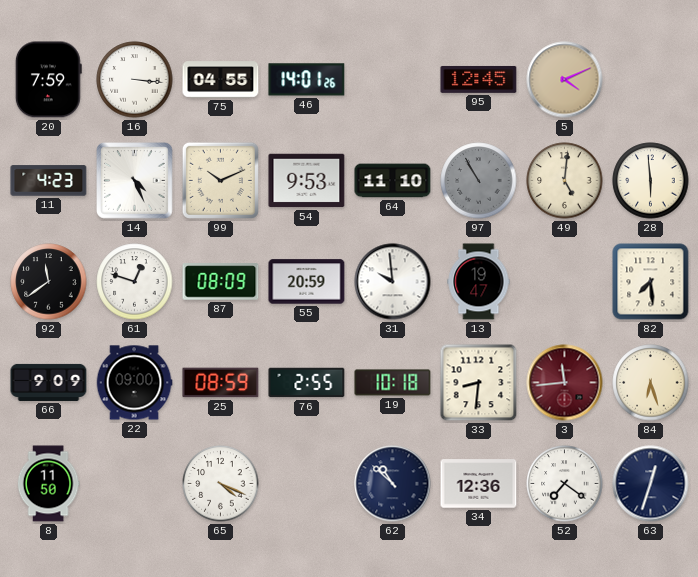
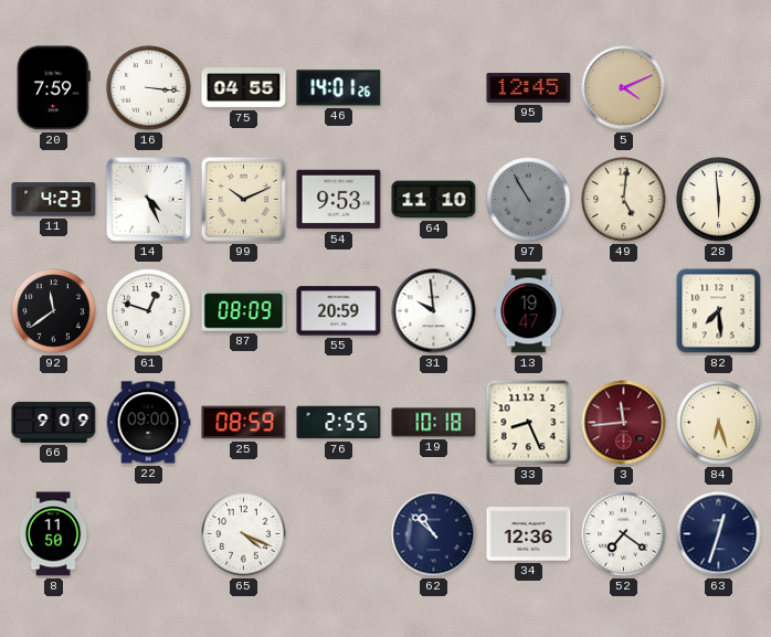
33: 8:31 -> 8:26
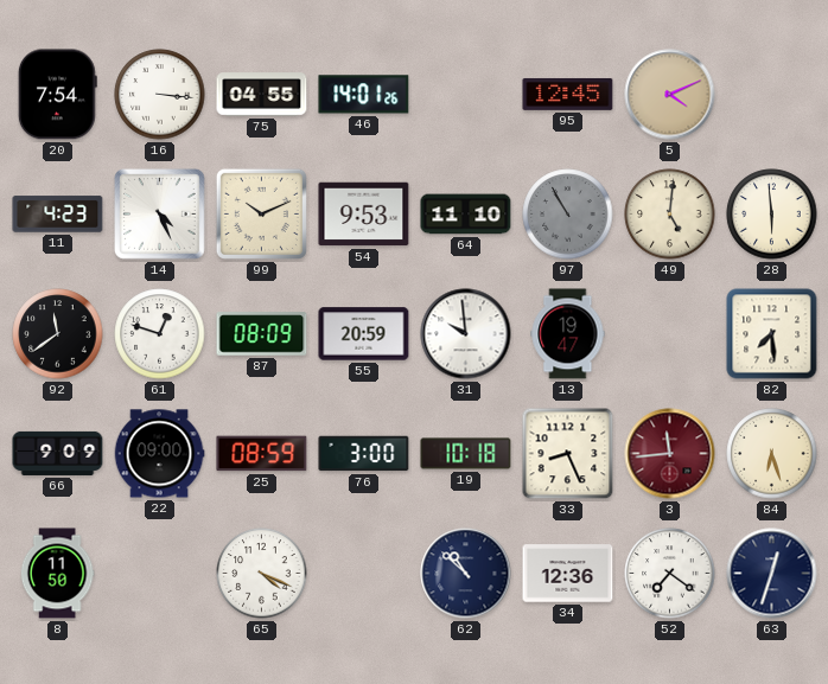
20: 7:59 -> 7:54
76: 2:55 -> 3:00
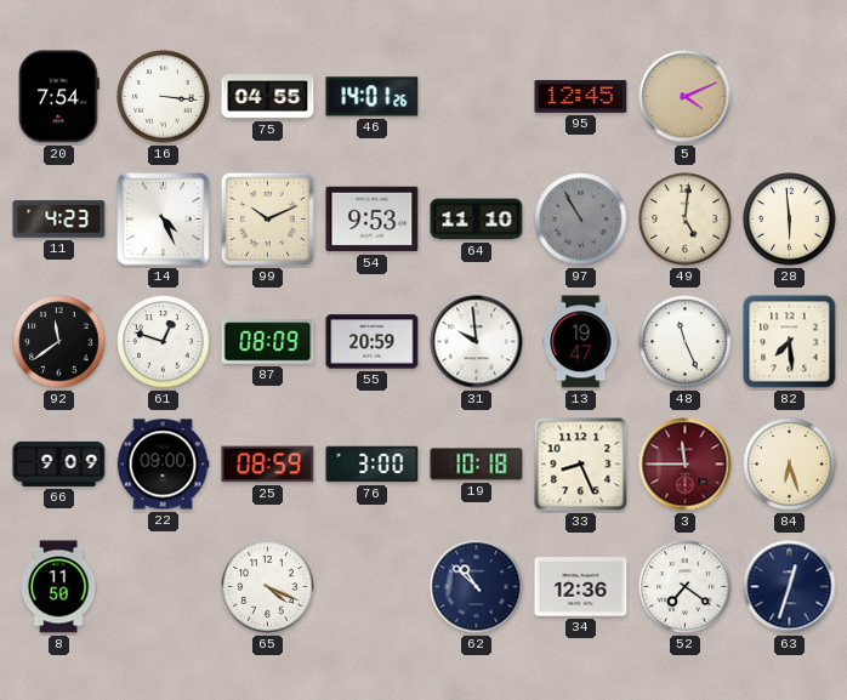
48: none -> 11:26
3: 11:44 -> 11:45
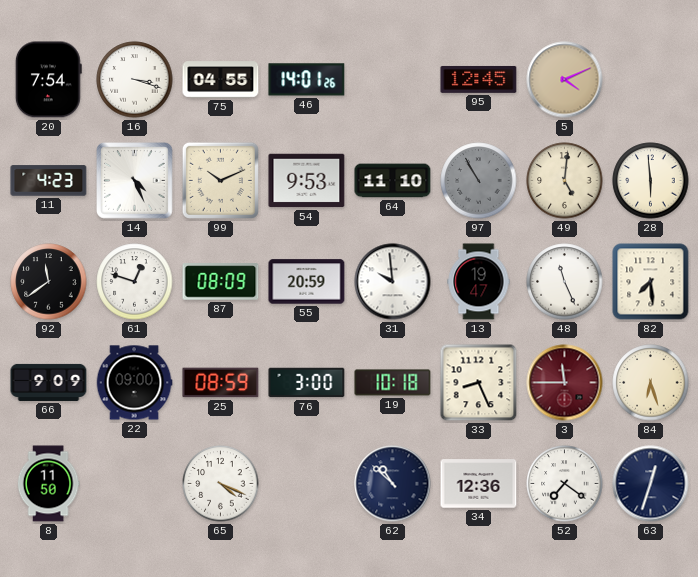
16: 3:16 -> 3:18
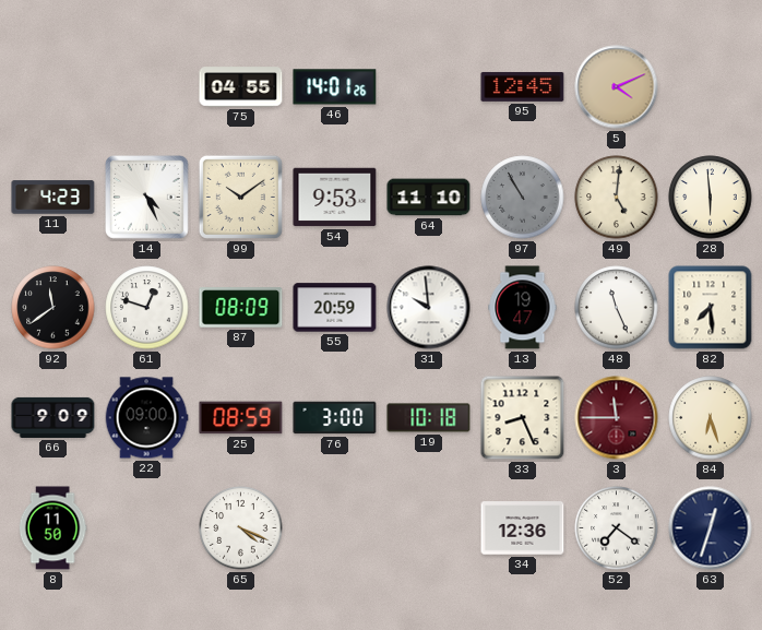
20: 7:54 -> none
16: 3:18 -> none
99: 10:11 -> 10:09
62: 10:52 -> none
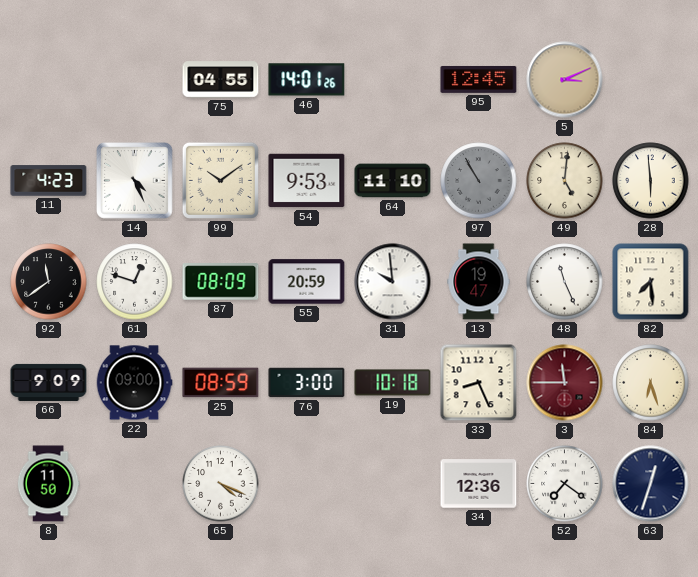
5: 4:11 -> 3:11
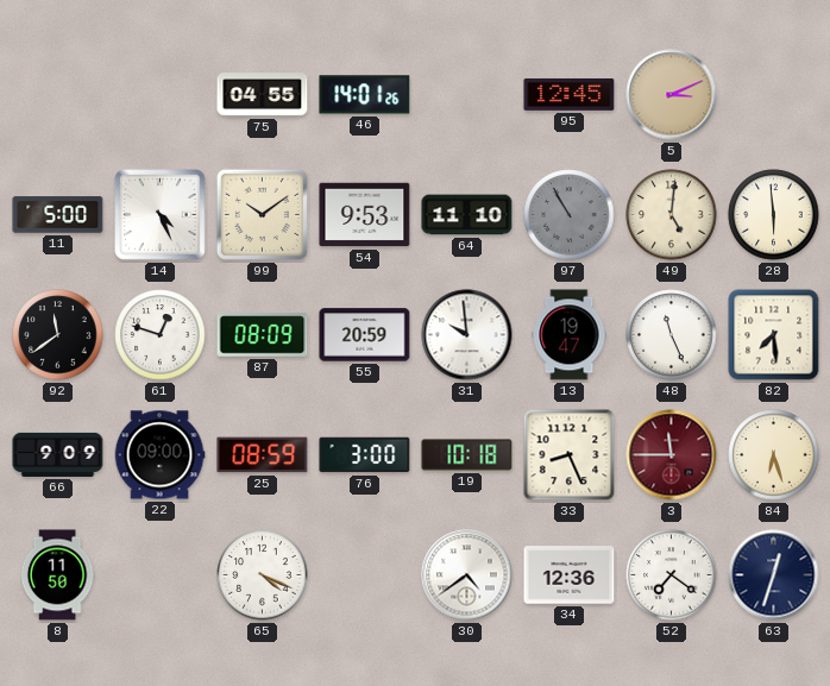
11: 4:23 -> 5:00
30: none -> 4:39
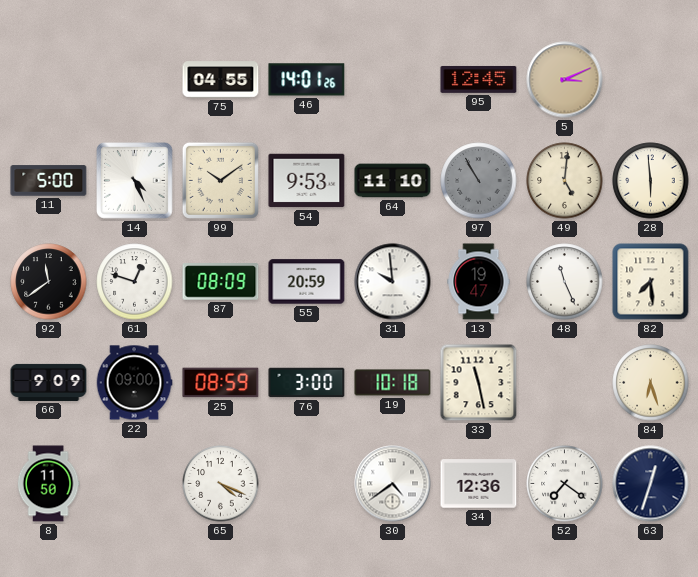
33: 8:26 -> 11:28
3: 11:45 -> none
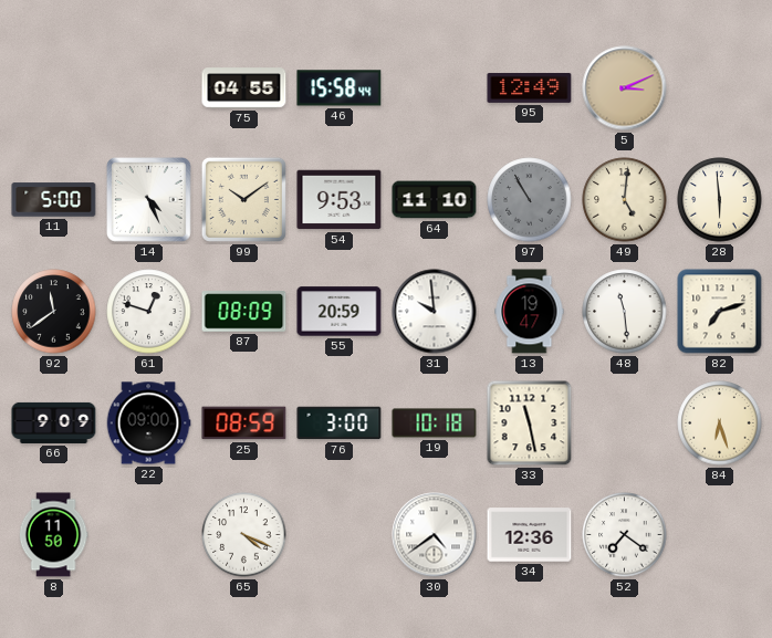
46: 14:01 -> 15:58
95: 12:45 -> 12:49
48: 11:26 -> 11:29
82: 7:29 -> 7:12
63: 12:33 -> none
